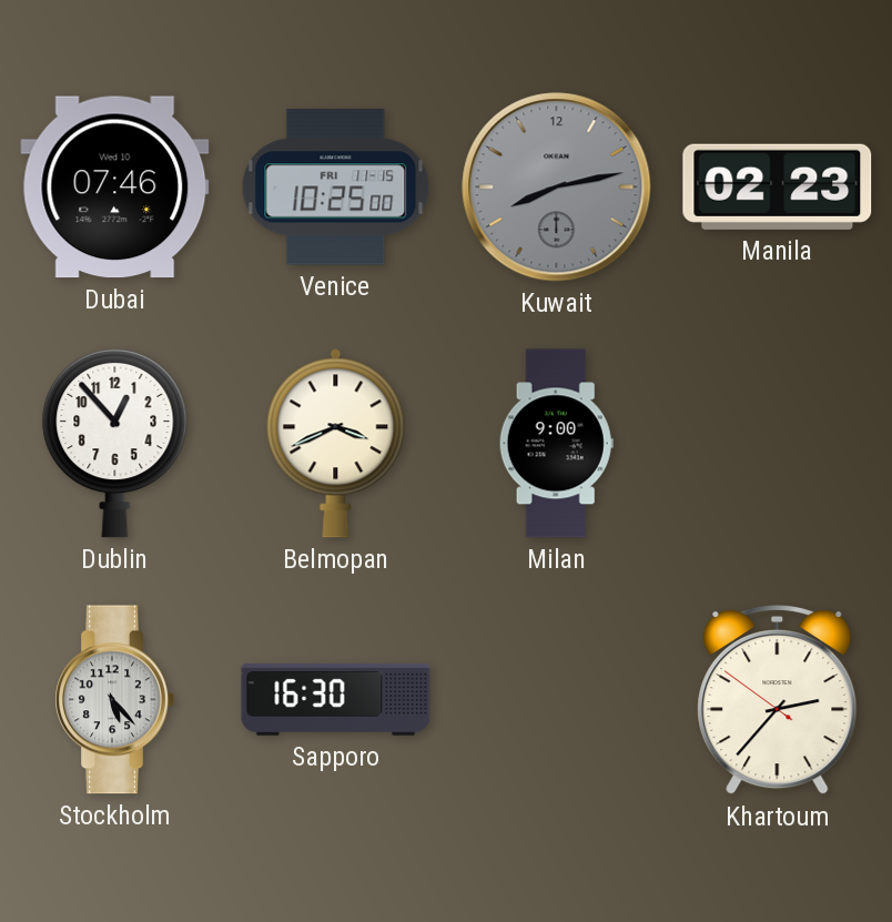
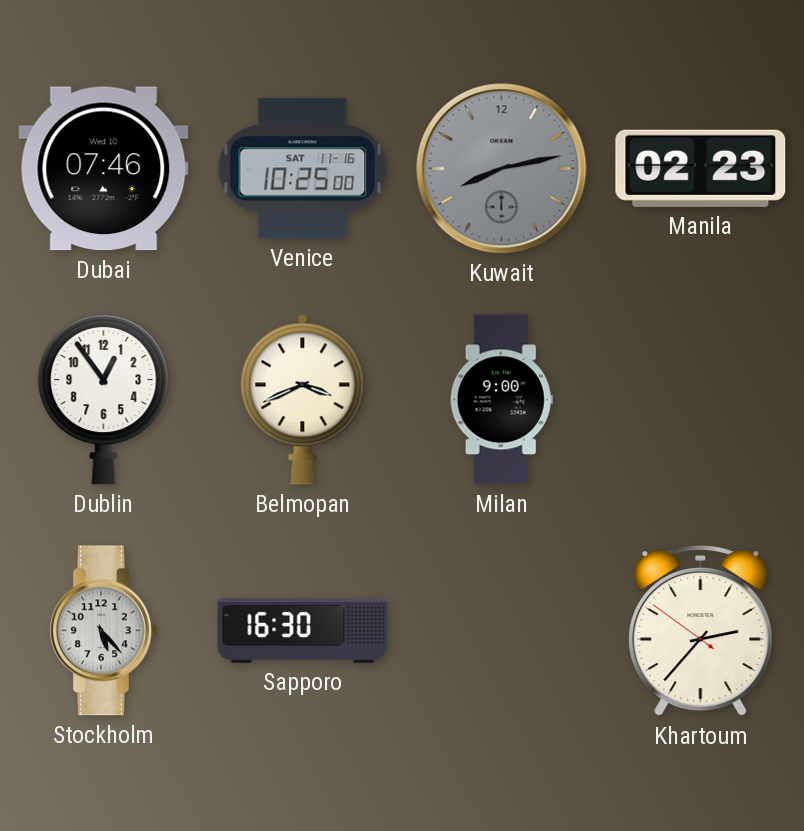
Venice date: FRI 11-15 -> SAT 11-16
Dublin: 12:53 -> 12:54
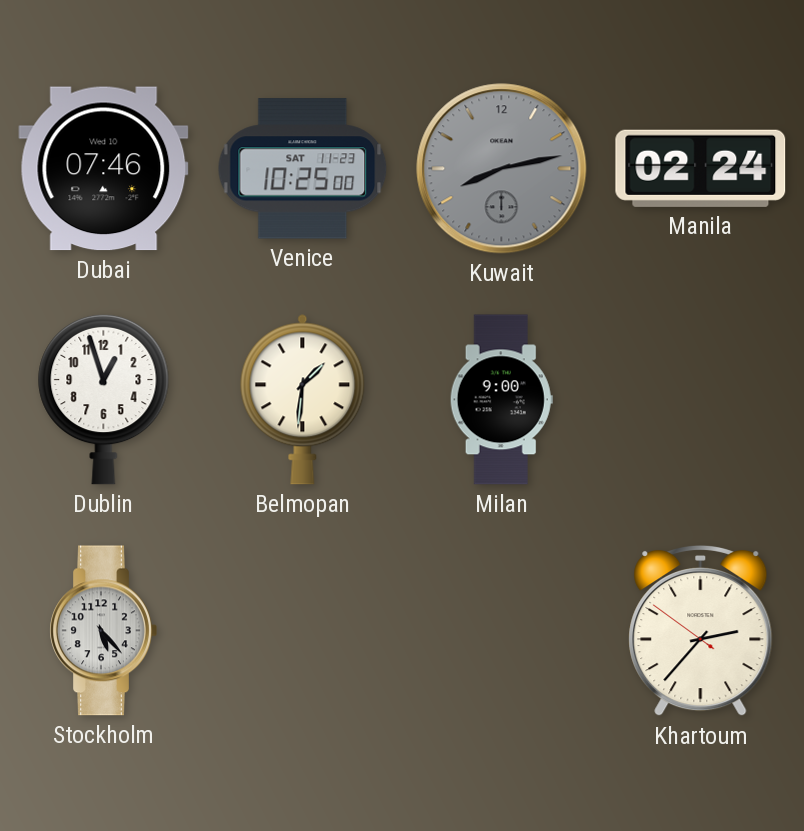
Venice date: SAT 11-16 -> SAT 11-23
Manila: 02:23 -> 02:24
Dublin: 12:54 -> 12:57
Belmopan: 3:41 -> 1:31
Sapporo: 16:30 -> none
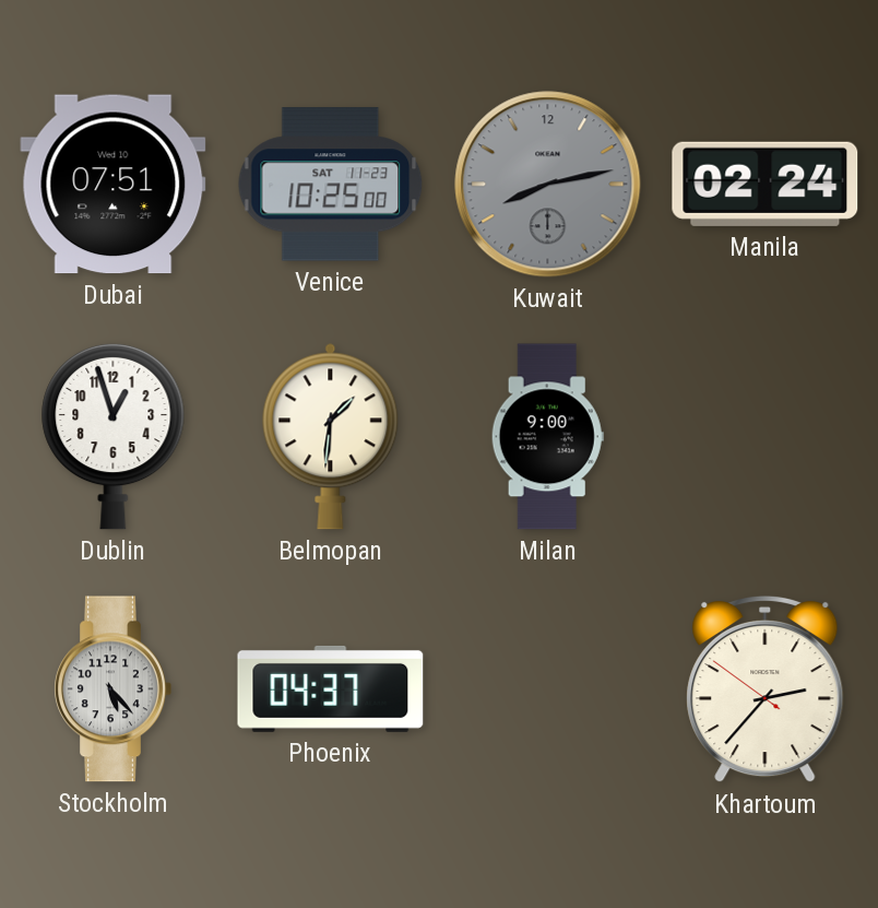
Dubai: 07:46 -> 07:51
Phoenix: none -> 04:37
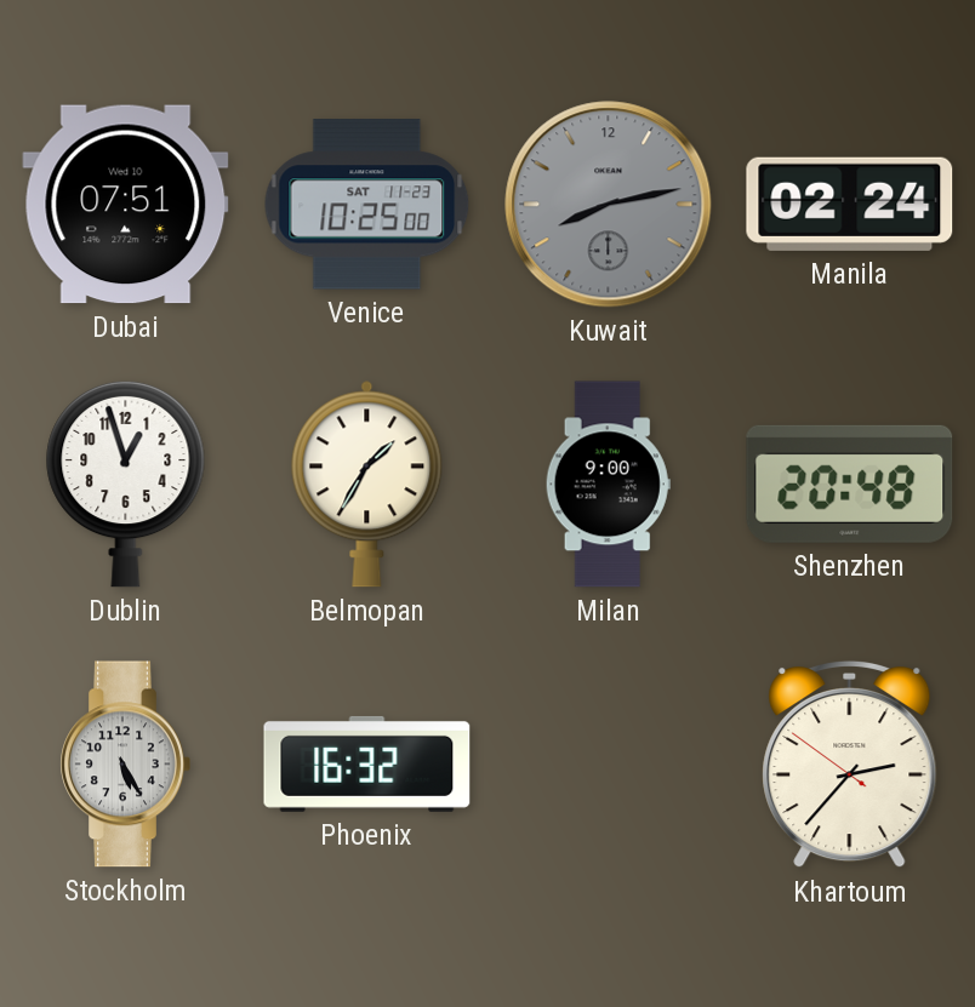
Belmopan: 1:31 -> 1:35
Shenzhen: none -> 20:48
Stockholm: 5:23 -> 5:25
Phoenix: 04:37 -> 16:32
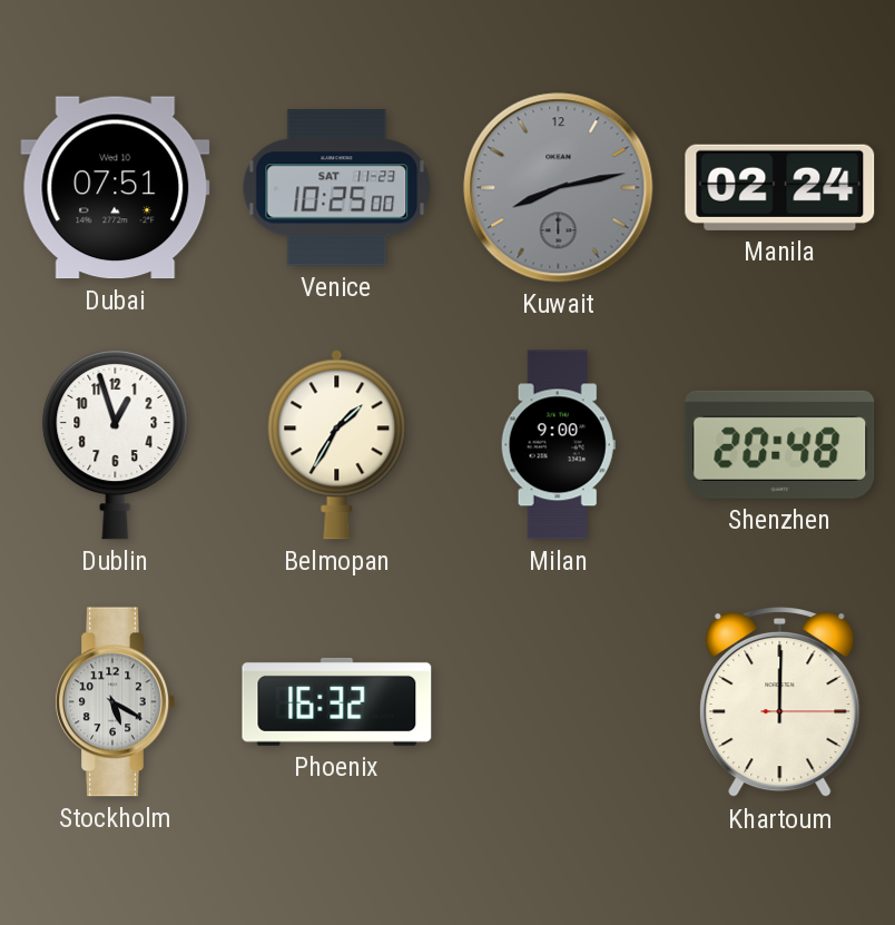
Stockholm: 5:25 -> 5:20
Khartoum: 2:36 -> 12:00
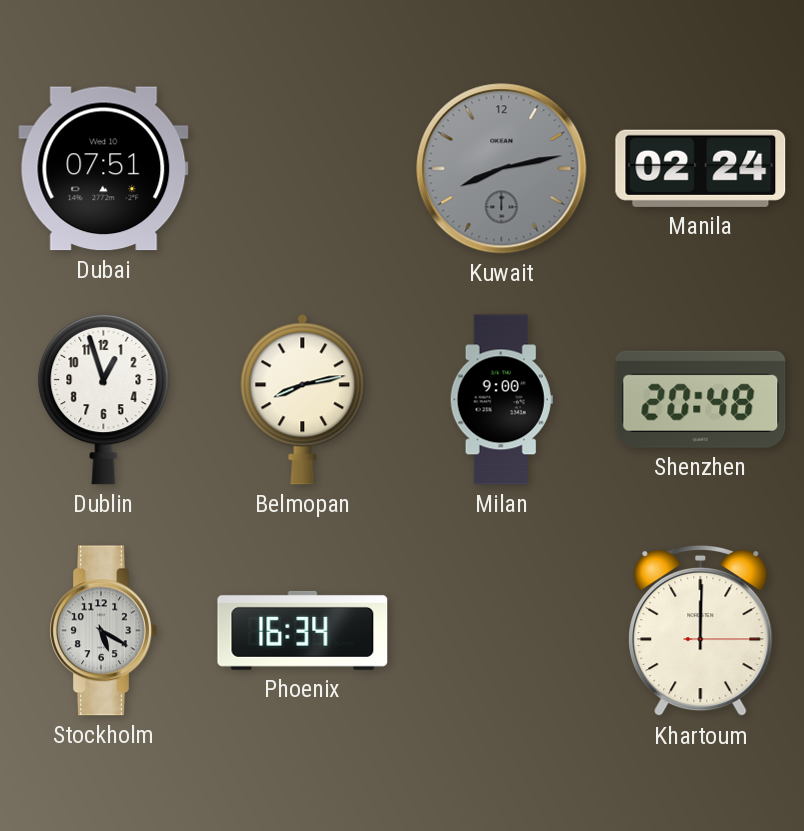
Venice: 10:25 -> none
Belmopan: 1:35 -> 8:13
Phoenix: 16:32 -> 16:34
